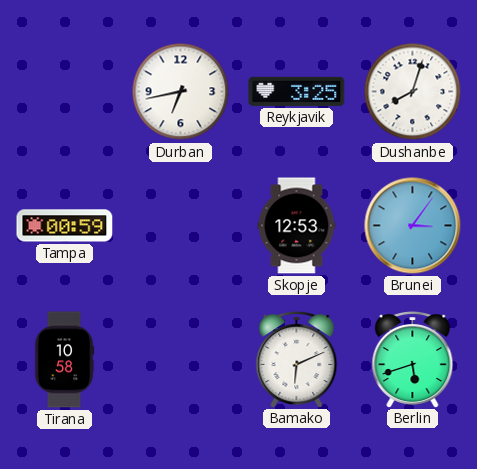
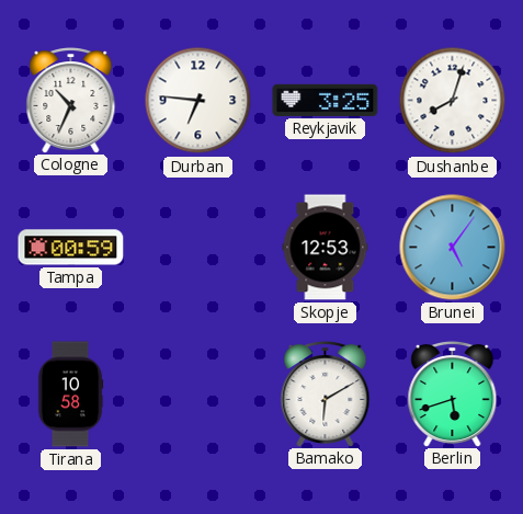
Cologne: none -> 10:34
Durban: 6:43 -> 6:46
Brunei: 3:06 -> 5:06
Bamako: 6:11 -> 6:10
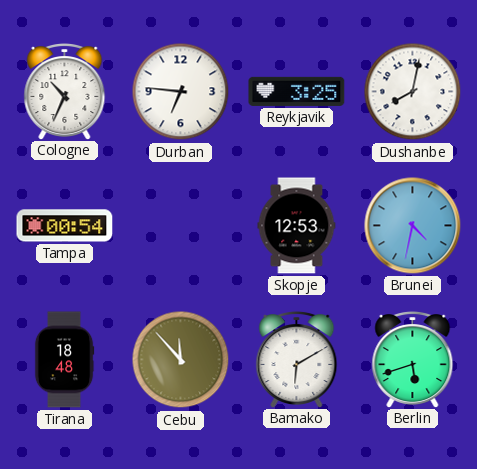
Dushanbe: 8:03 -> 8:02
Tampa: 00:59 -> 00:54
Brunei: 5:06 -> 4:32
Tirana: 10:58 -> 18:48
Cebu: none -> 11:53
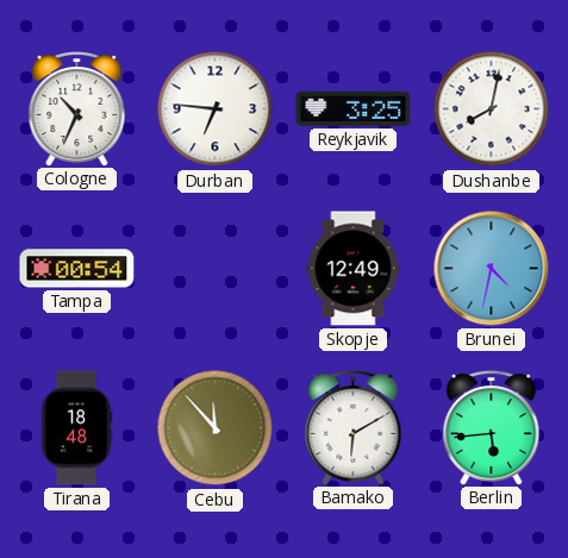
Skopje: 12:53 -> 12:49
Berlin: 5:42 -> 5:44
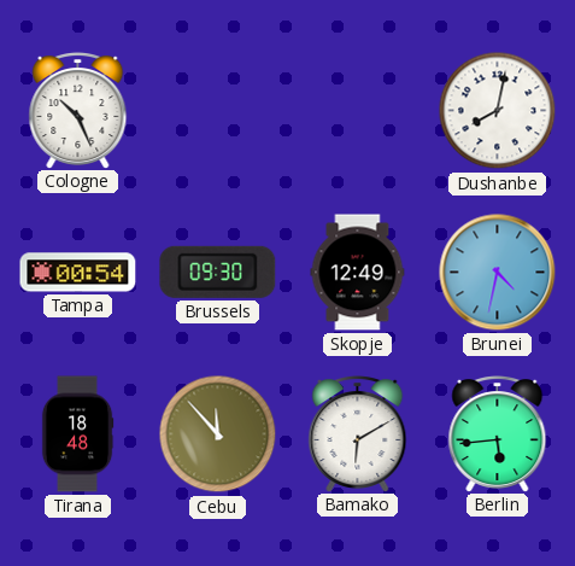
Cologne: 10:34 -> 10:26
Durban: 6:46 -> none
Reykjavik: 3:25 -> none
Brussels: none -> 09:30
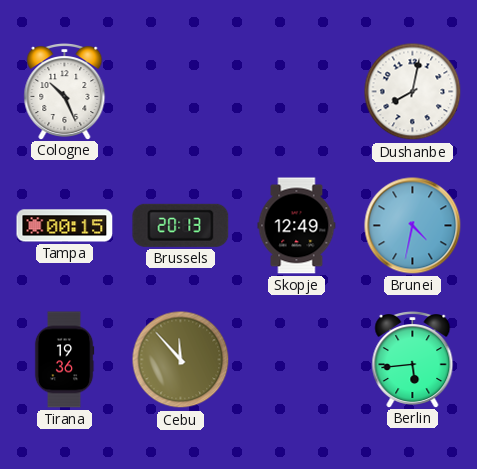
Tampa: 00:54 -> 00:15
Brussels: 09:30 -> 20:13
Tirana: 18:48 -> 19:36
Bamako: 6:10 -> none
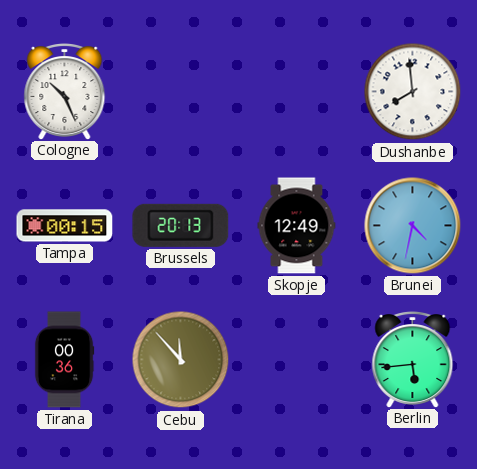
Dushanbe: 8:02 -> 7:59
Tirana: 19:36 -> 00:36
